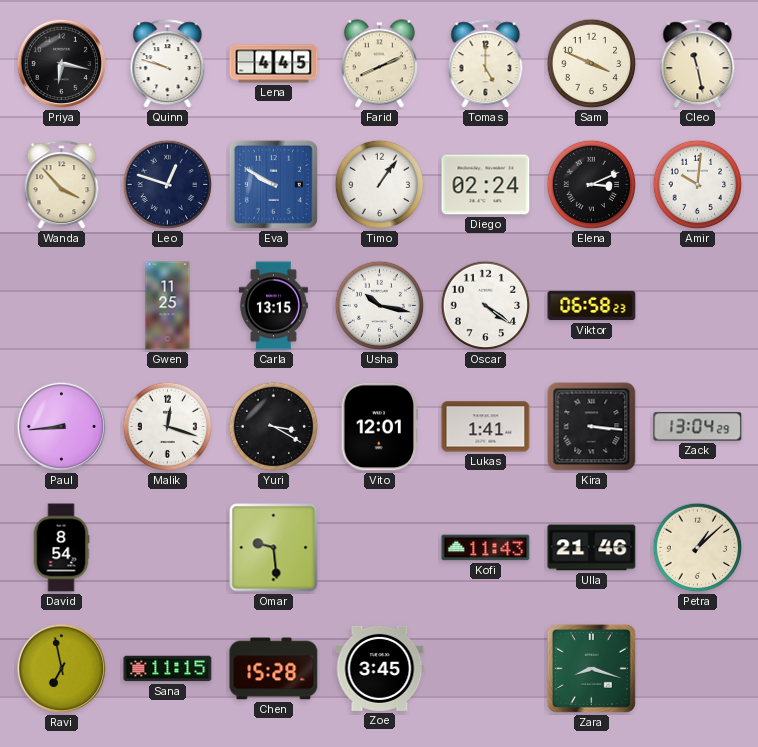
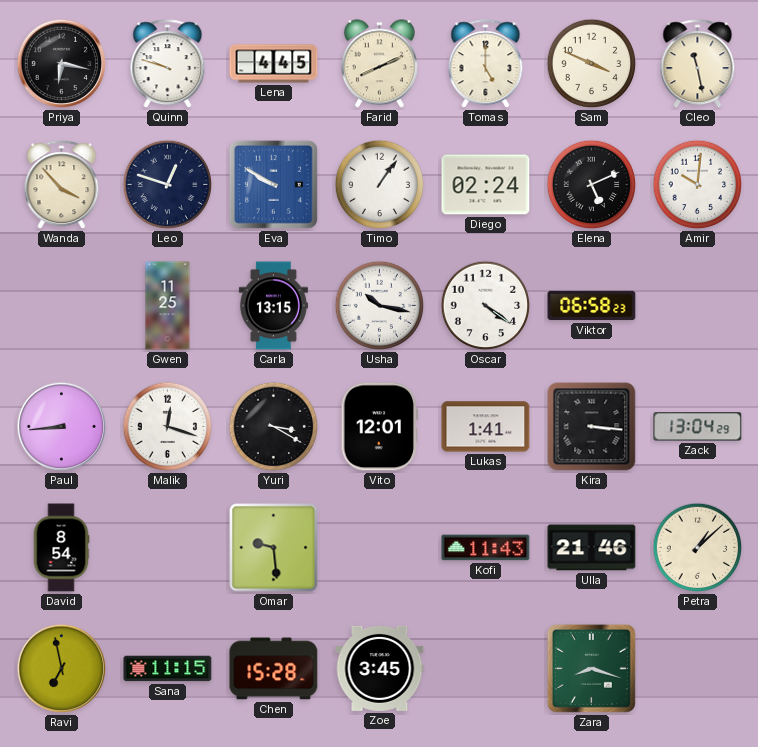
Elena: 3:11 -> 5:11
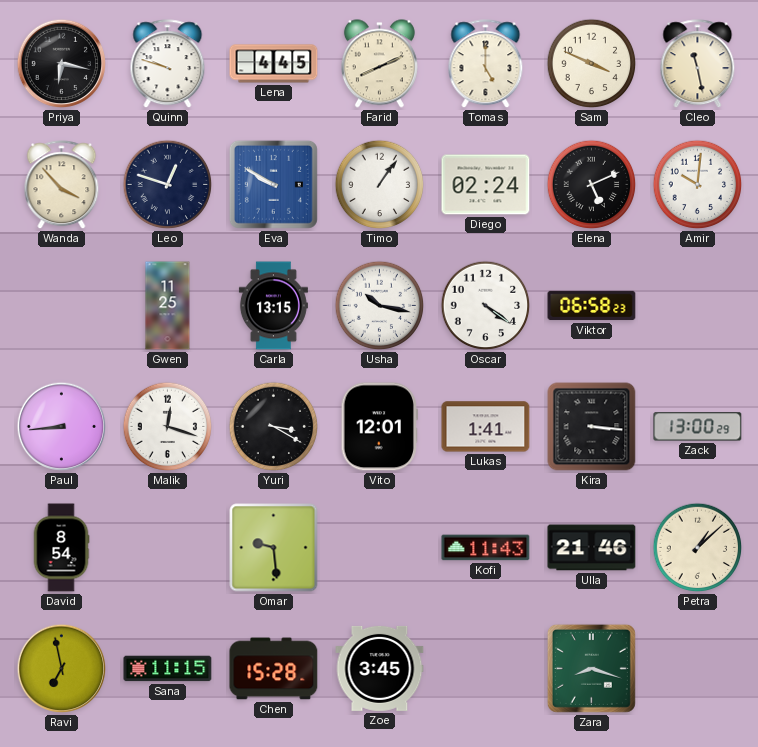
Zack: 13:04 -> 13:00
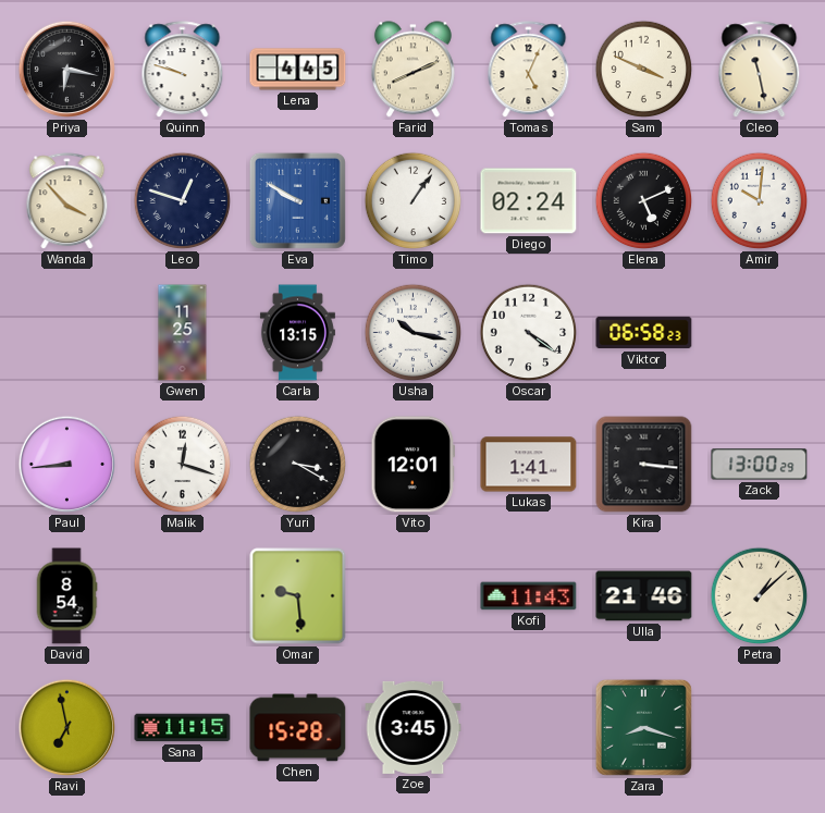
Tomas: 5:00 -> 5:04
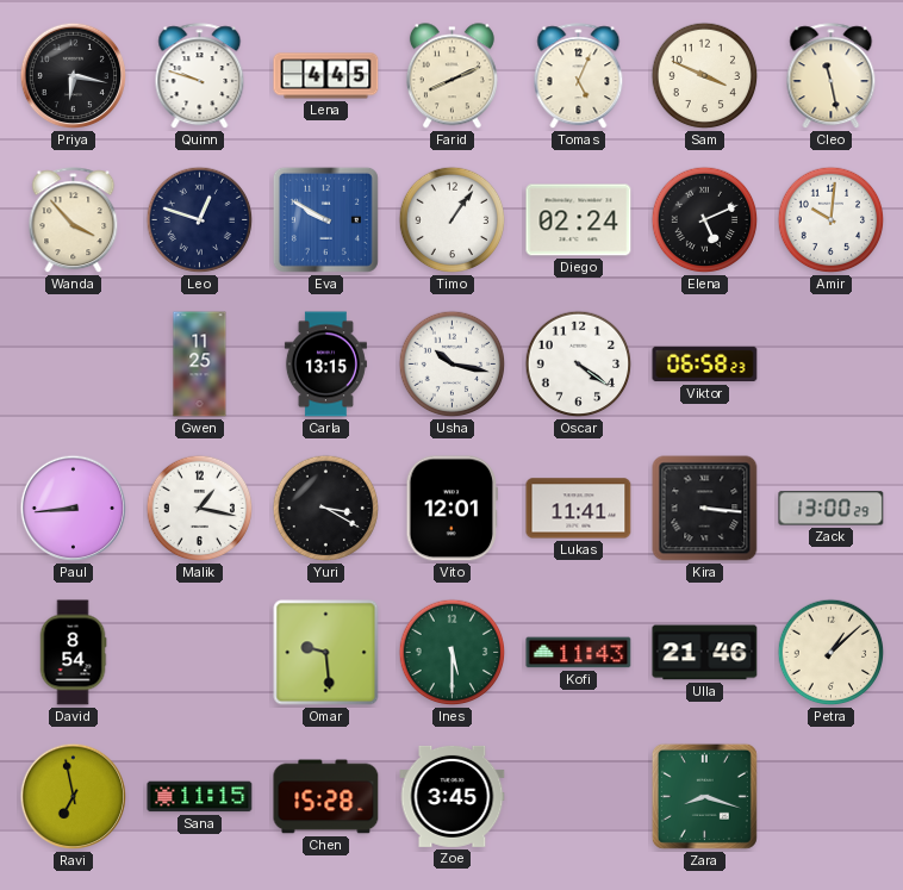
Malik: 12:18 -> 1:17
Lukas: 1:41 -> 11:41
Ines: none -> 5:30
